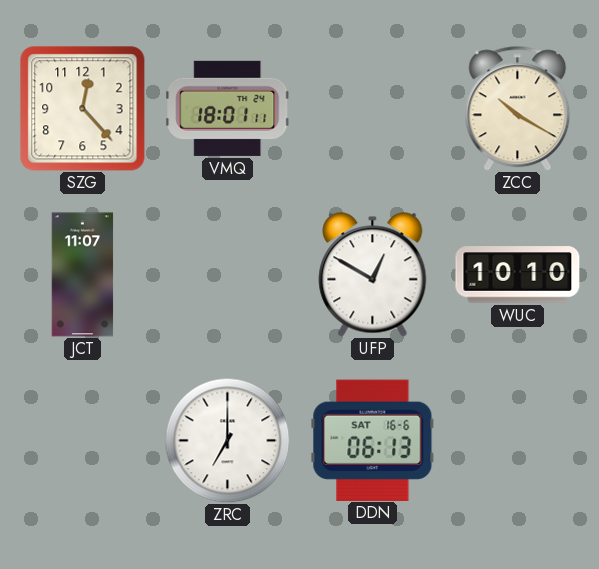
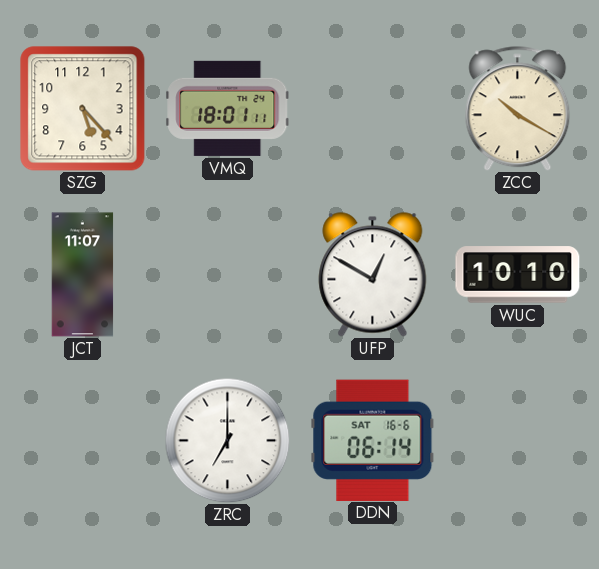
SZG: 12:23 -> 5:23
DDN: 06:13 -> 06:14
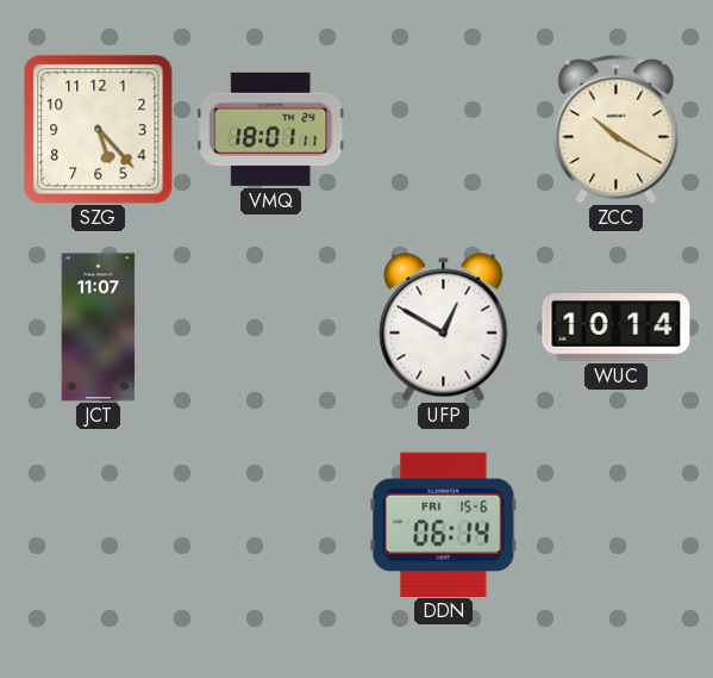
WUC: 10:10 -> 10:14
ZRC: 7:00 -> none
DDN date: SAT 16-6 -> FRI 15-6
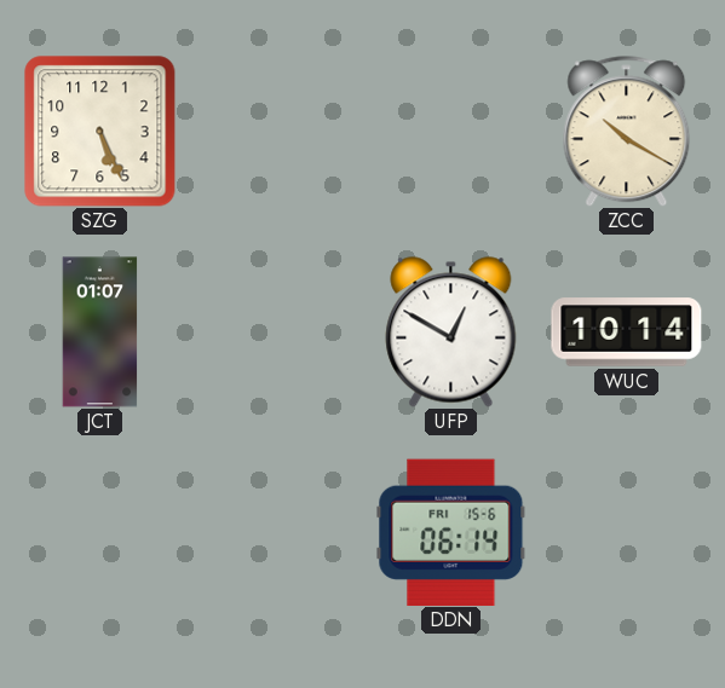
SZG: 5:23 -> 5:26
VMQ: 18:01 -> none
JCT: 11:07 -> 01:07
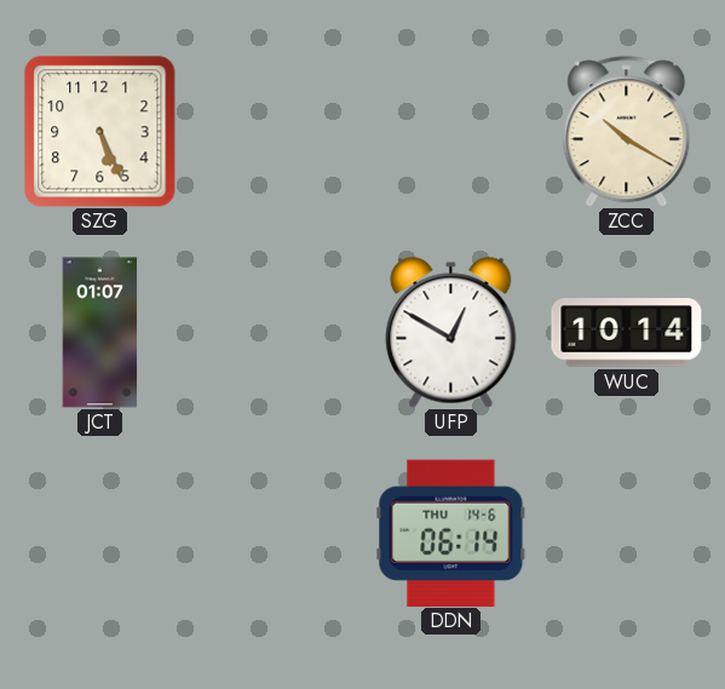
DDN date: FRI 15-6 -> THU 14-6
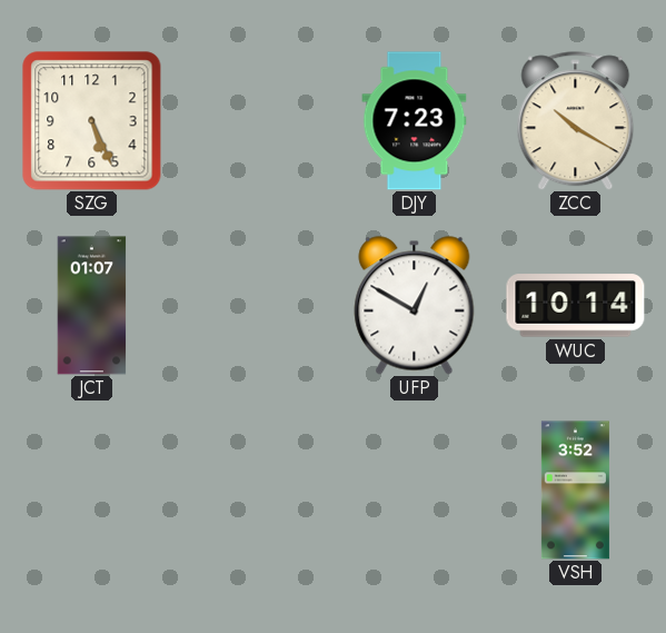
DJY: none -> 7:23
DDN: 06:14 -> none
VSH: none -> 3:52
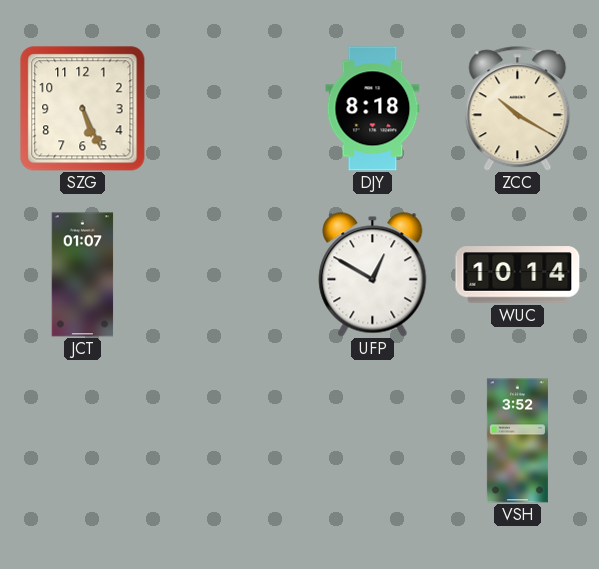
DJY: 7:23 -> 8:18
